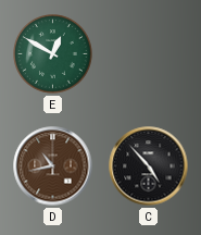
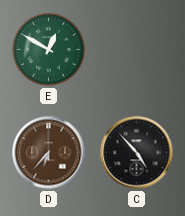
D: 10:43 -> 6:37
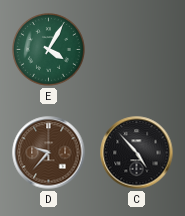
E: 12:50 -> 4:05
D: 6:37 -> 9:37
